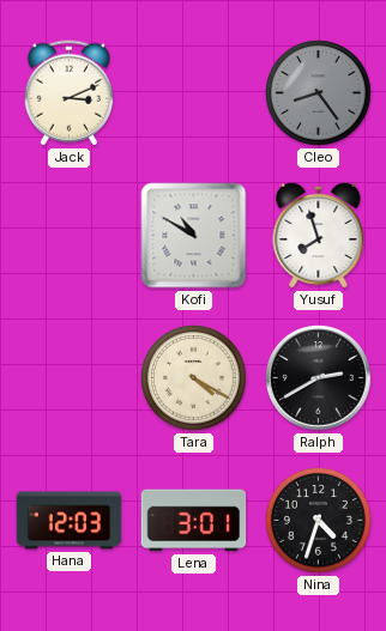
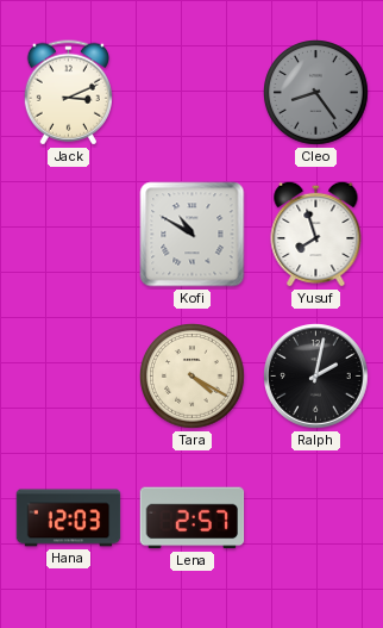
Ralph: 2:40 -> 2:02
Lena: 3:01 -> 2:57
Nina: 4:33 -> none
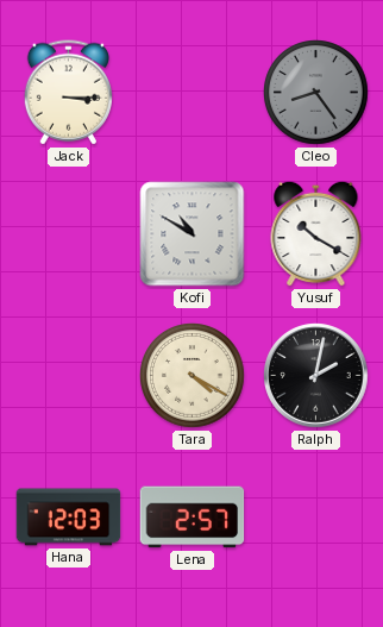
Jack: 3:11 -> 3:15
Yusuf: 7:57 -> 10:20
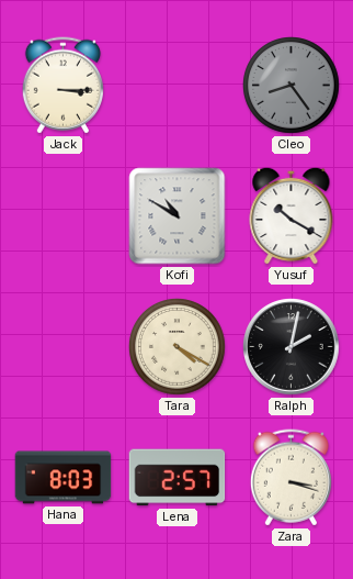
Hana: 12:03 -> 8:03
Zara: none -> 3:18
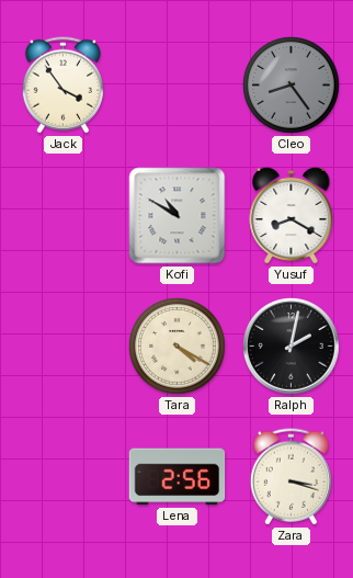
Jack: 3:15 -> 3:54
Yusuf: 10:20 -> 8:20
Hana: 8:03 -> none
Lena: 2:57 -> 2:56
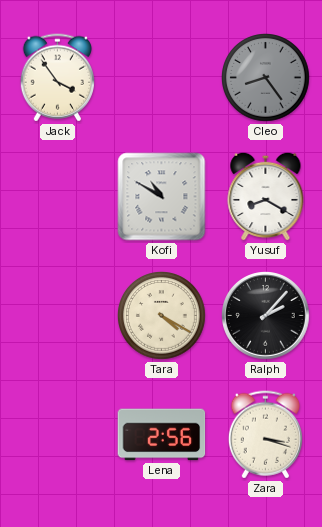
Ralph: 2:02 -> 2:07
